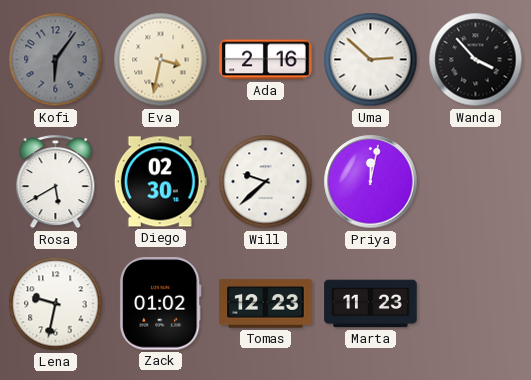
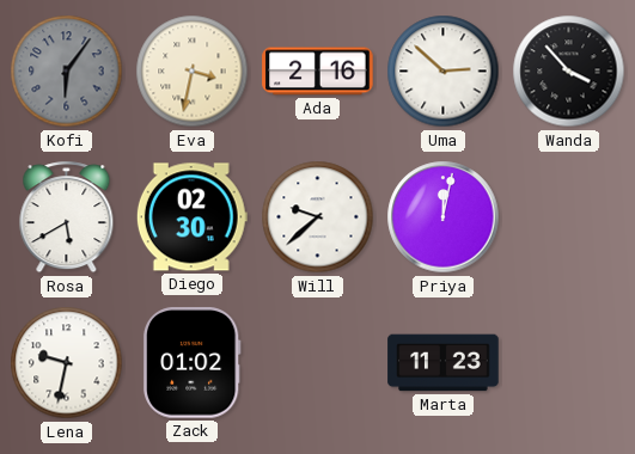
Tomas: 12:23 -> none
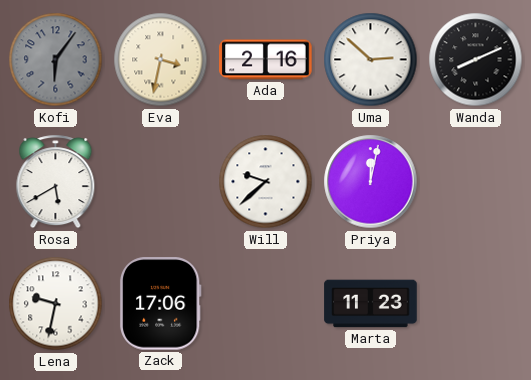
Wanda: 3:53 -> 8:11
Diego: 02:30 -> none
Zack: 01:02 -> 17:06
